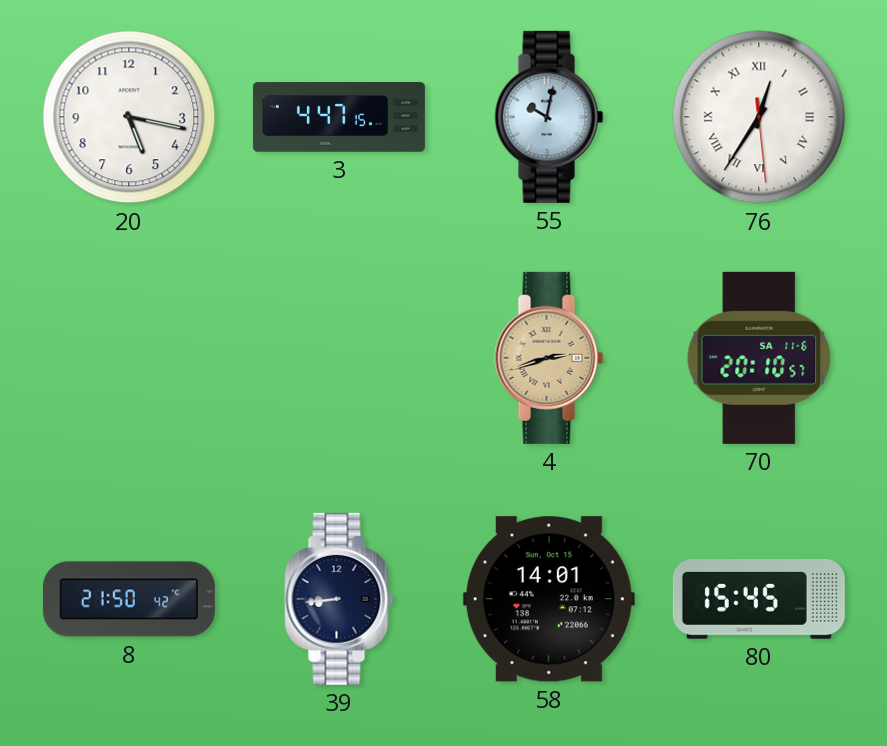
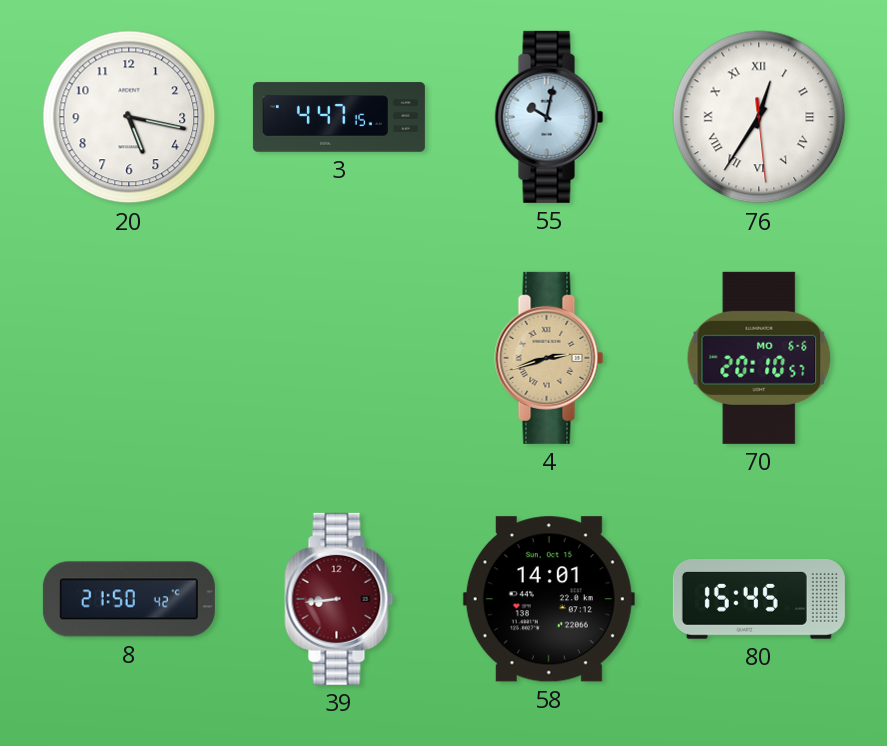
70 date: SA 11-6 -> MO 6-6
39 dial: navy -> burgundy
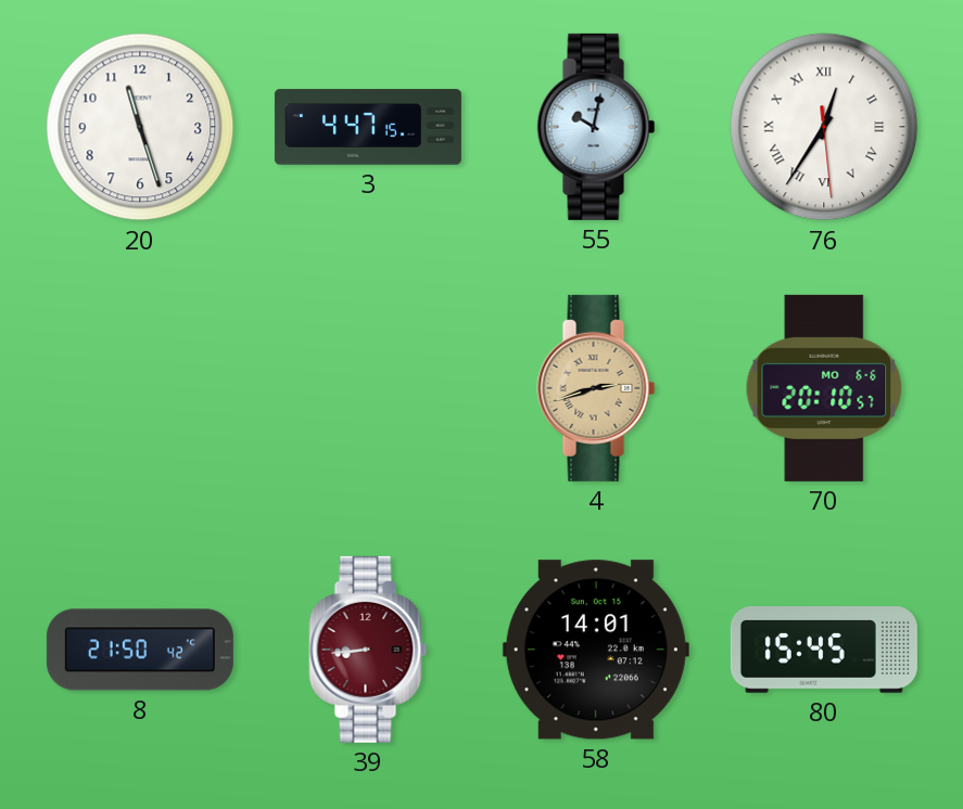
20: 5:17 -> 11:27
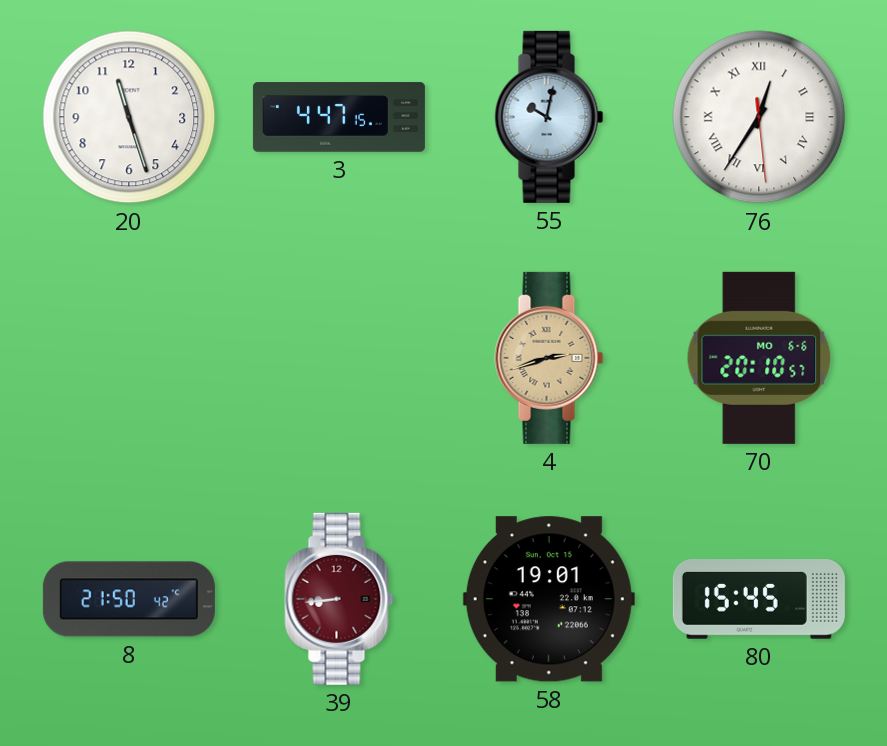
58: 14:01 -> 19:01
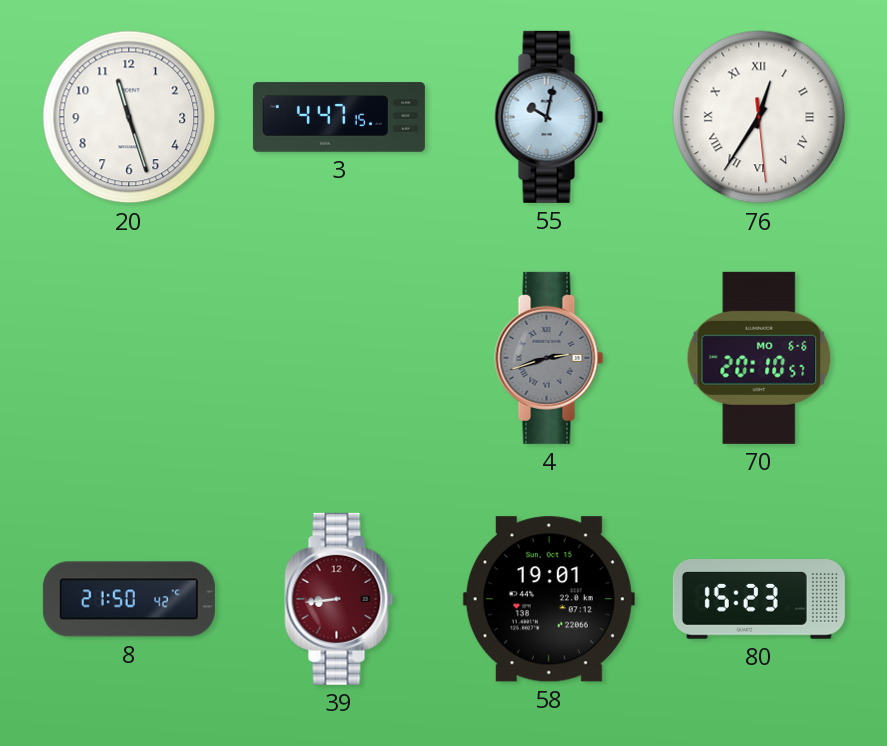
4 dial: champagne -> grey
80: 15:45 -> 15:23
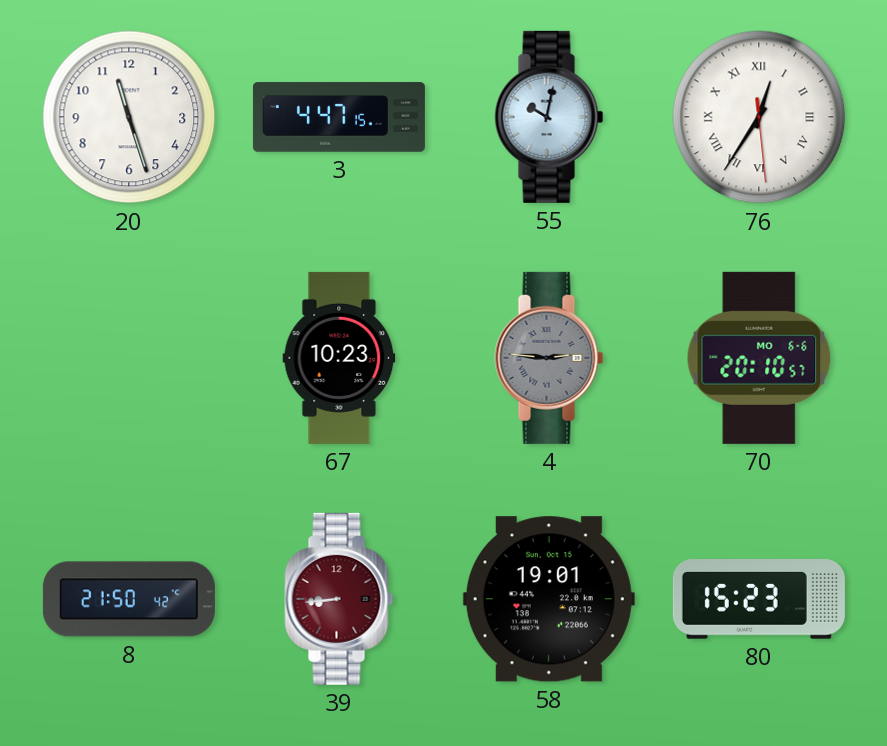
67: none -> 10:23
4: 2:42 -> 2:46
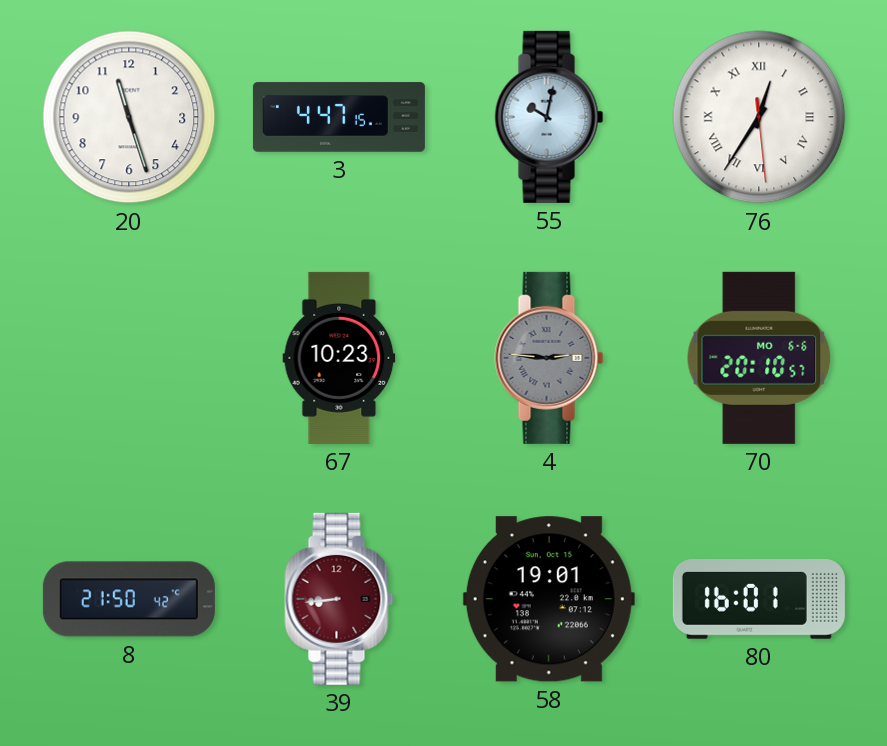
80: 15:23 -> 16:01
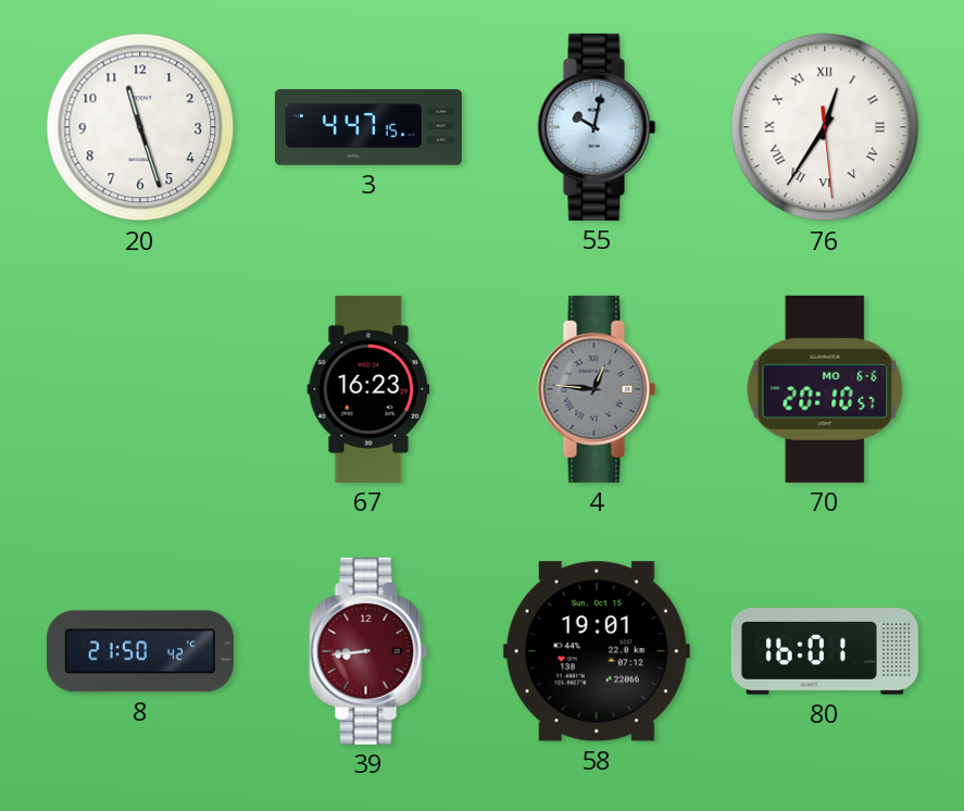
67: 10:23 -> 16:23
4: 2:46 -> 12:46
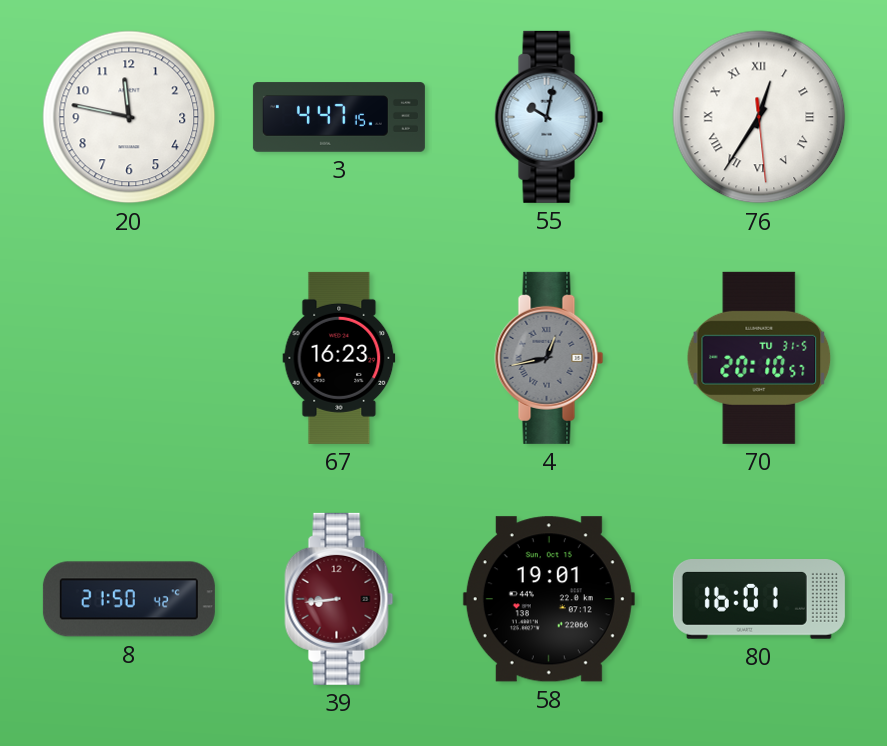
20: 11:27 -> 11:47
4: 12:46 -> 12:43
70 date: MO 6-6 -> TU 31-5
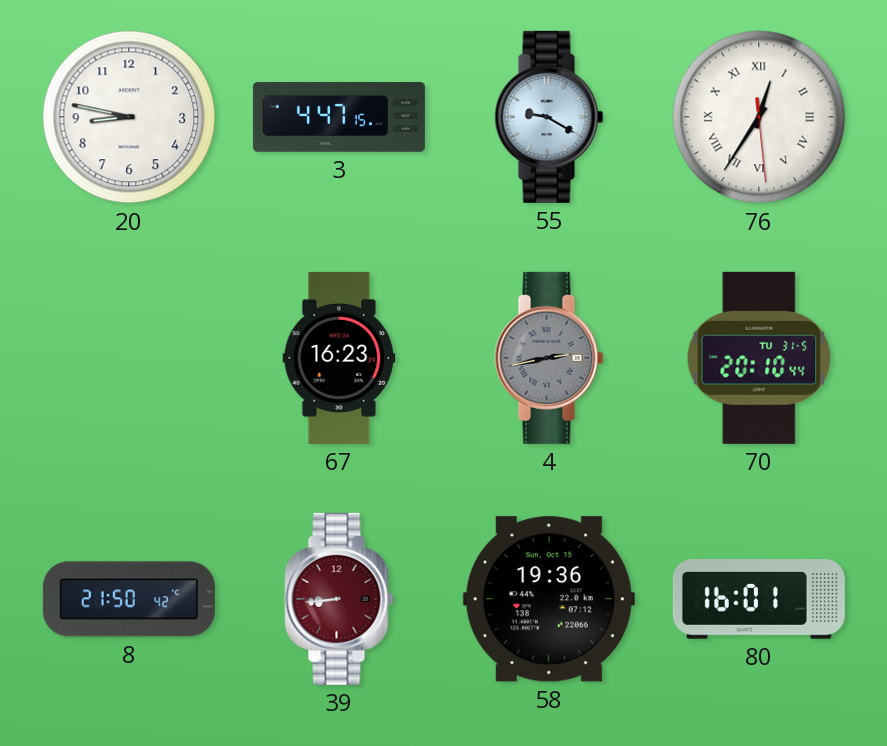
20: 11:47 -> 8:47
55: 10:02 -> 9:20
4: 12:43 -> 2:43
70: 20:10:57 -> 20:10:44
58: 19:01 -> 19:36
